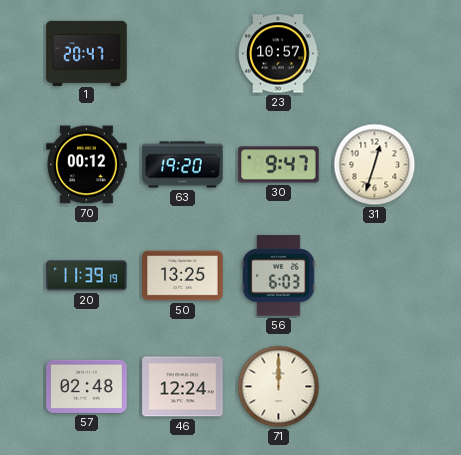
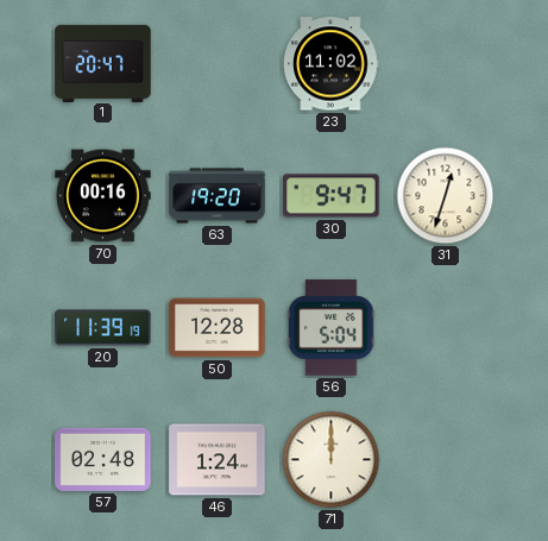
23: 10:57 -> 11:02
70: 00:12 -> 00:16
50: 13:25 -> 12:28
56: 6:03 -> 5:04
46: 12:24 -> 1:24
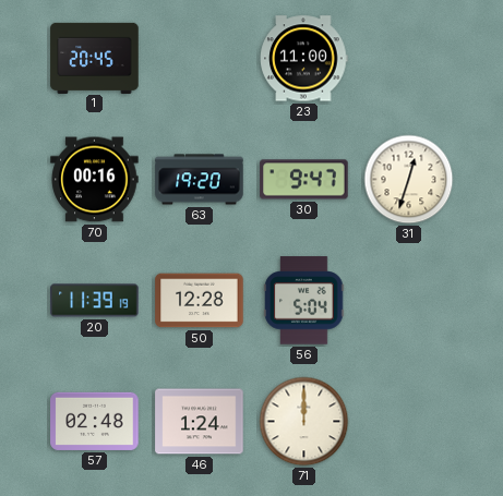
1: 20:47 -> 20:45
23: 11:02 -> 11:00
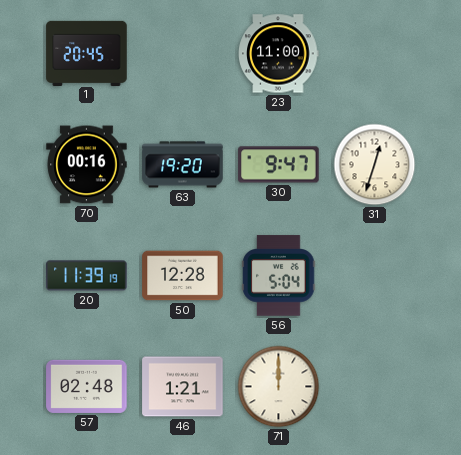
46: 1:24 -> 1:21
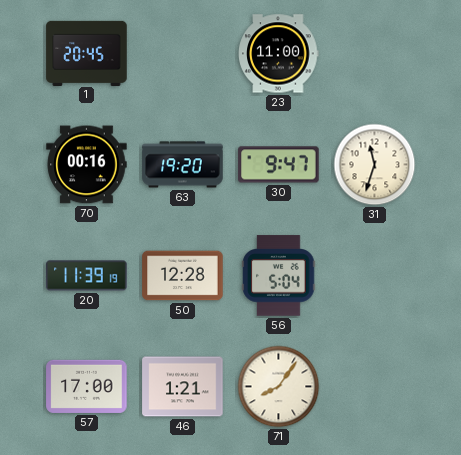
31: 12:33 -> 11:33
57: 02:48 -> 17:00
71: 12:00 -> 8:06
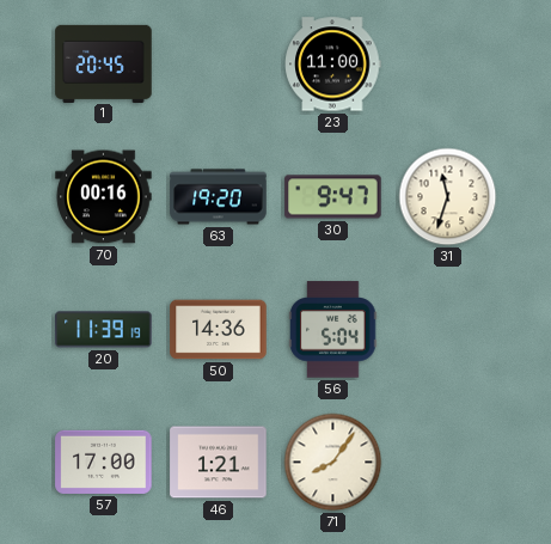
50: 12:28 -> 14:36
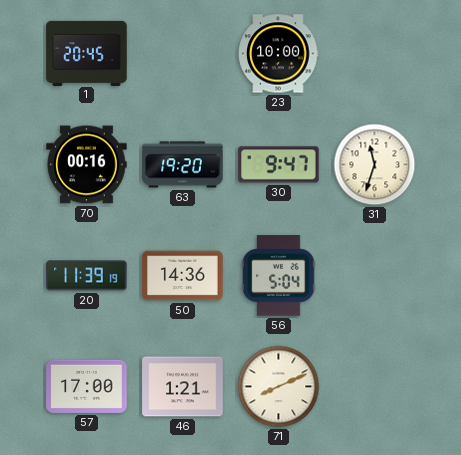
23: 11:00 -> 10:00
71: 8:06 -> 8:11
